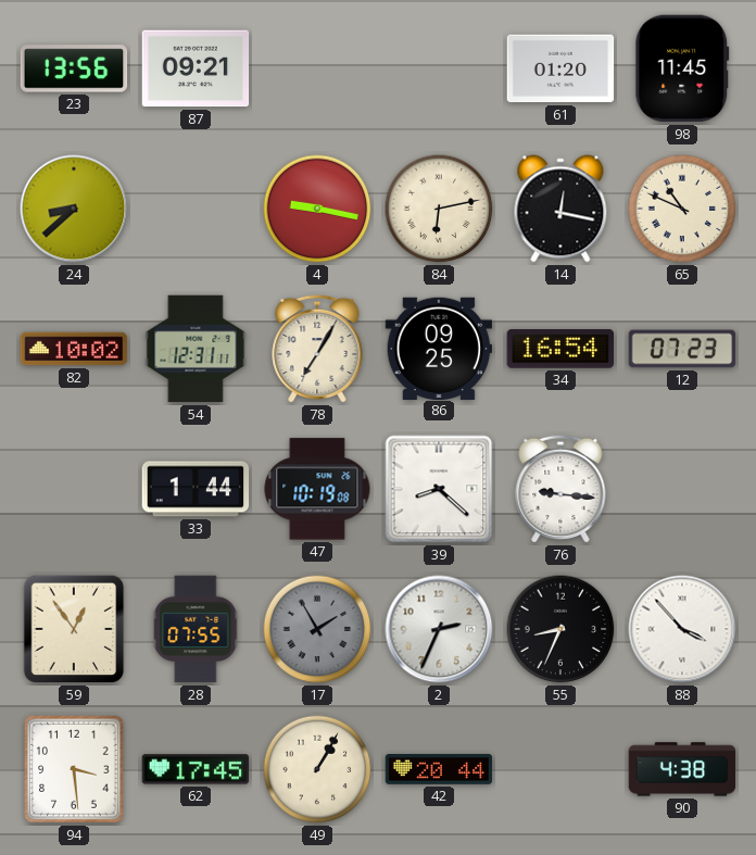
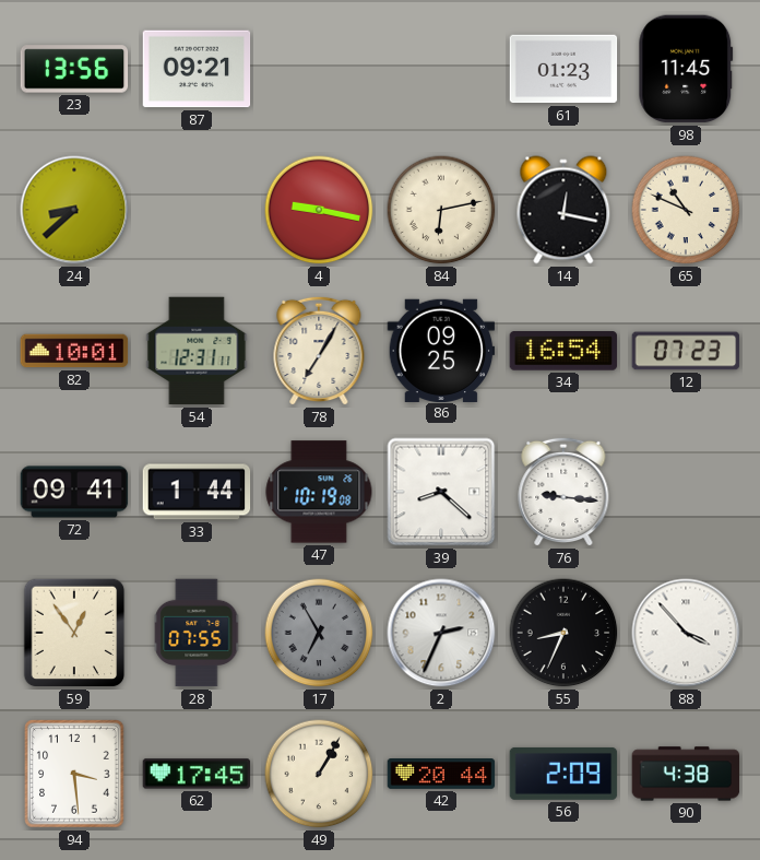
61: 01:20 -> 01:23
82: 10:02 -> 10:01
72: none -> 09:41
17: 1:55 -> 6:55
56: none -> 2:09
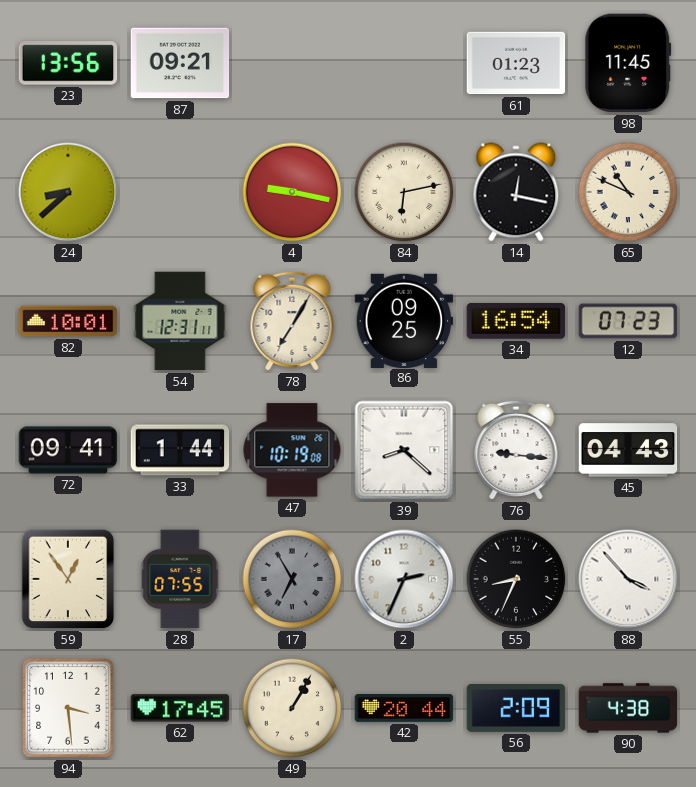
45: none -> 04:43
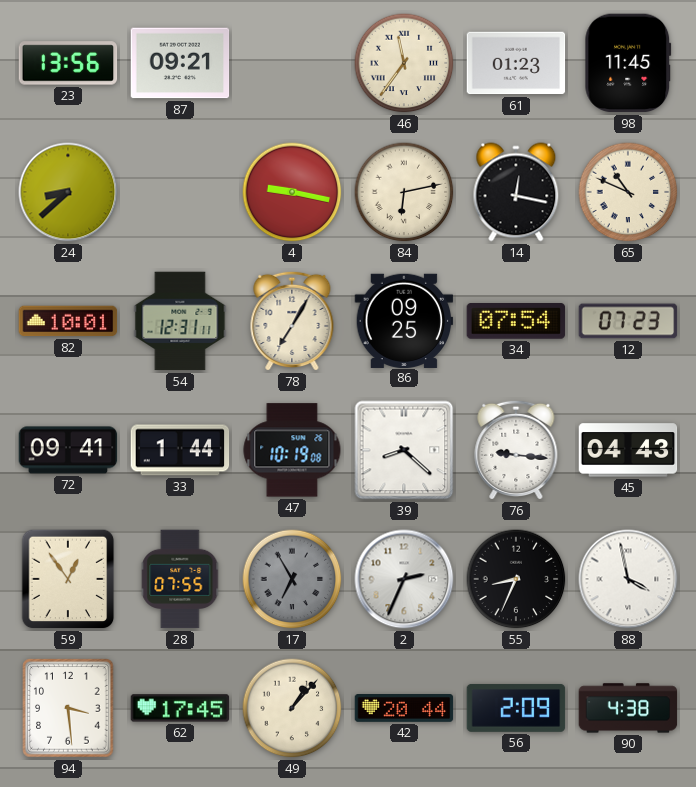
46: none -> 11:36
34: 16:54 -> 07:54
88: 3:53 -> 3:58
49: 1:05 -> 1:07
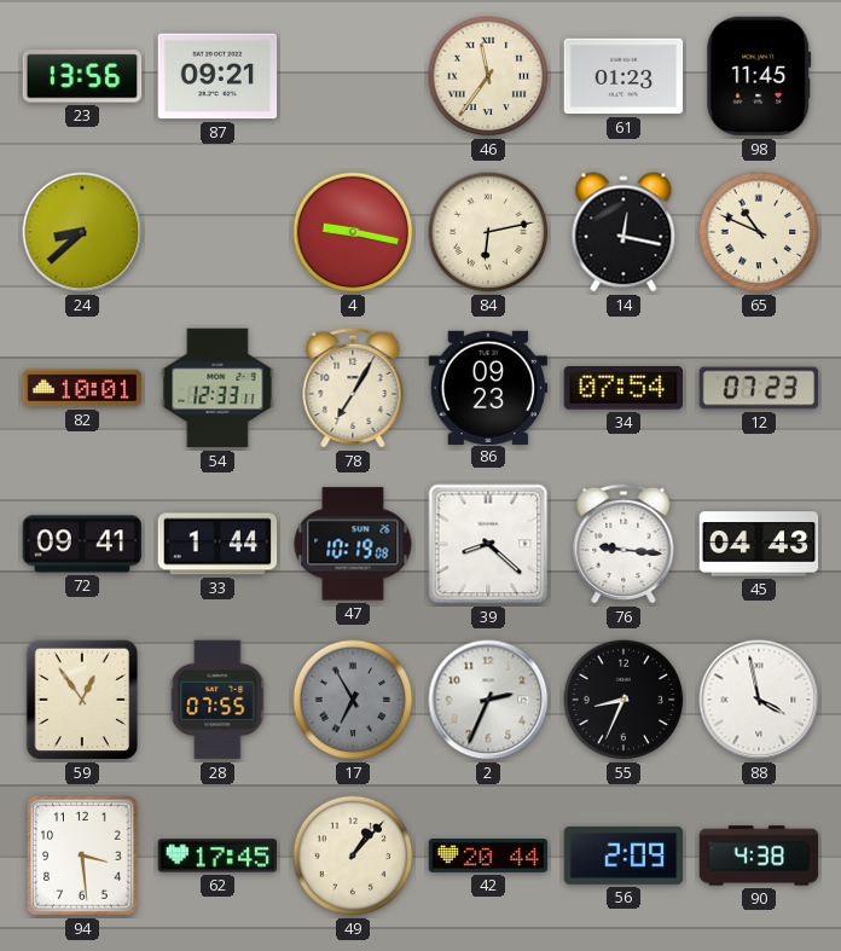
54: 12:31 -> 12:33
86: 09:25 -> 09:23
